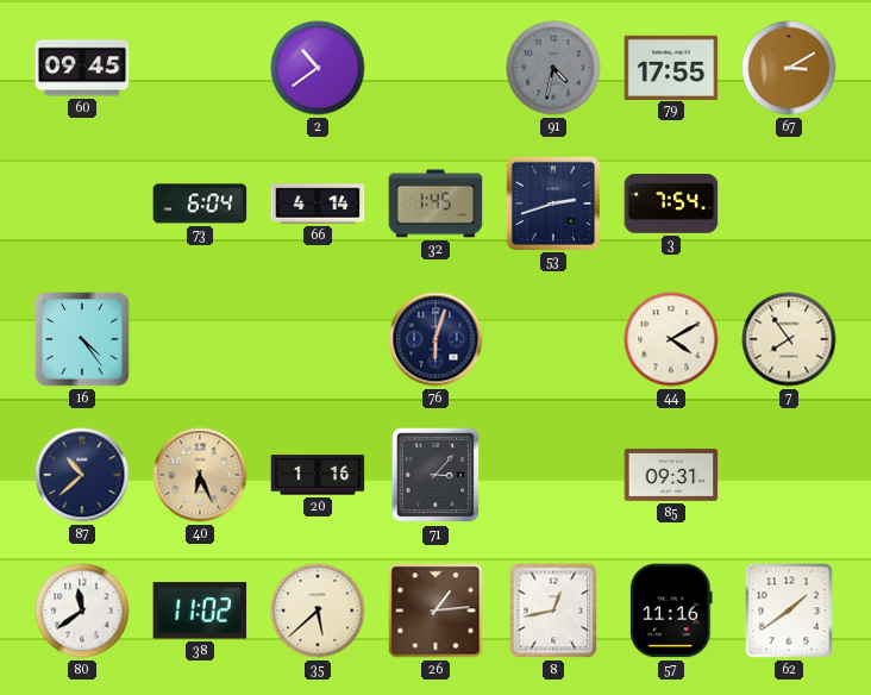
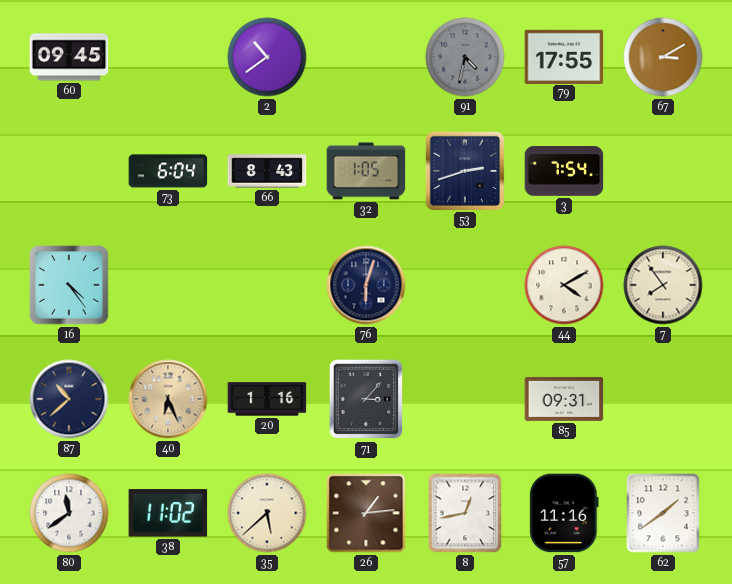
66: 4:14 -> 8:43
32: 1:45 -> 1:05
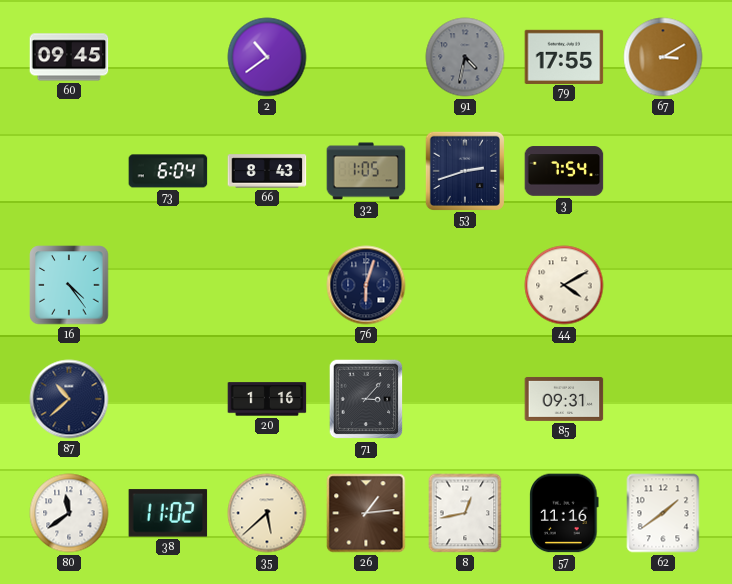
7: 7:54 -> none
40: 6:26 -> none
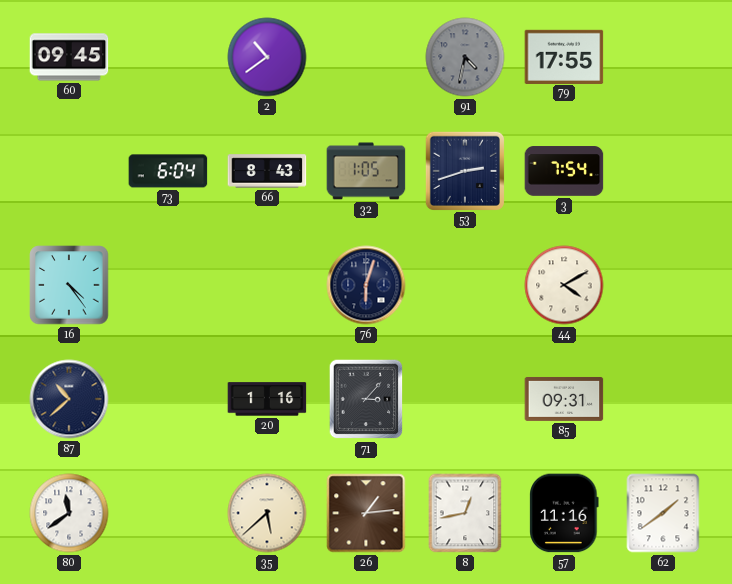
67: 3:10 -> none
38: 11:02 -> none
